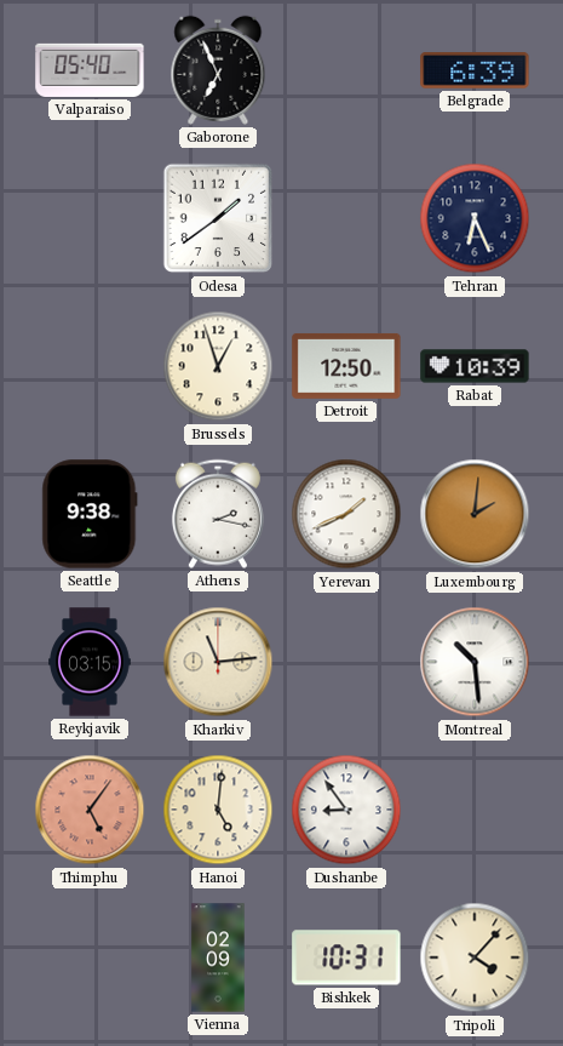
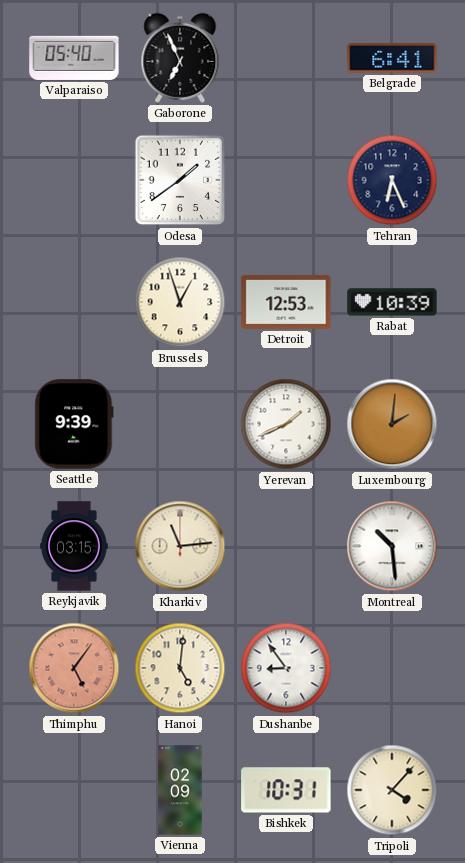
Belgrade: 6:39 -> 6:41
Detroit: 12:50 -> 12:53
Seattle: 9:38 -> 9:39
Athens: 2:17 -> none
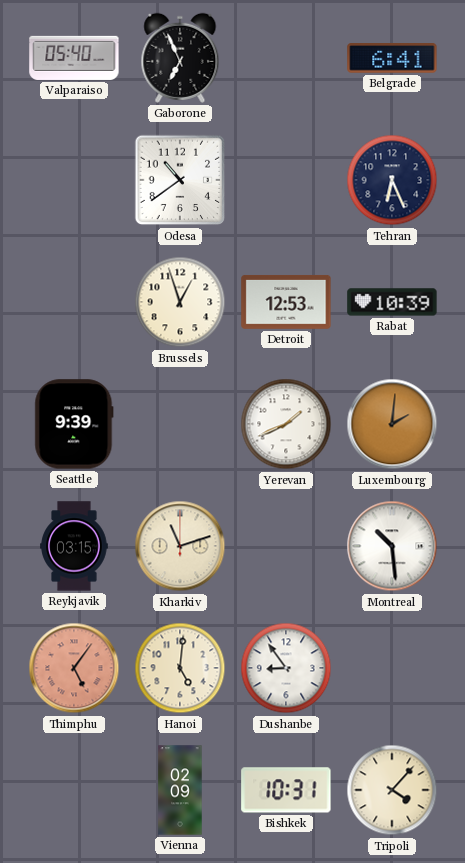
Odesa: 1:39 -> 10:39
Kharkiv: 11:14 -> 11:12
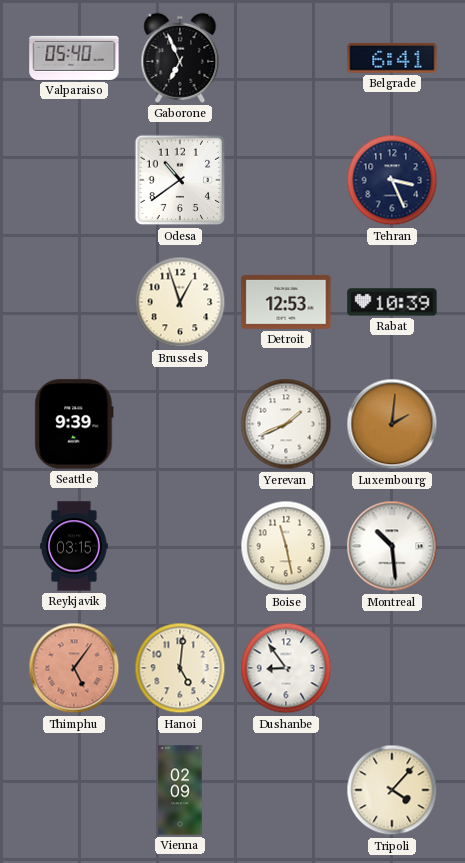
Tehran: 6:26 -> 3:26
Kharkiv: 11:12 -> none
Boise: none -> 11:28
Bishkek: 10:31 -> none
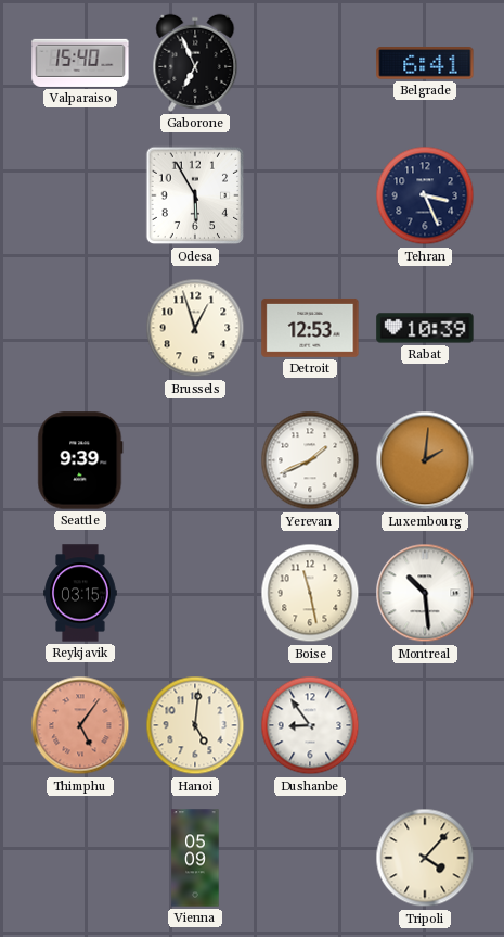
Valparaiso: 05:40 -> 15:40
Odesa: 10:39 -> 5:55
Vienna: 02:09 -> 05:09
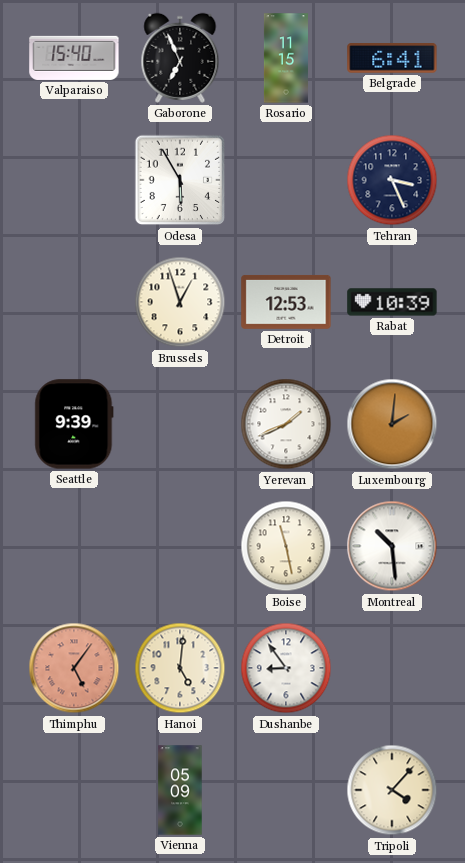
Rosario: none -> 11:15
Reykjavik: 03:15 -> none
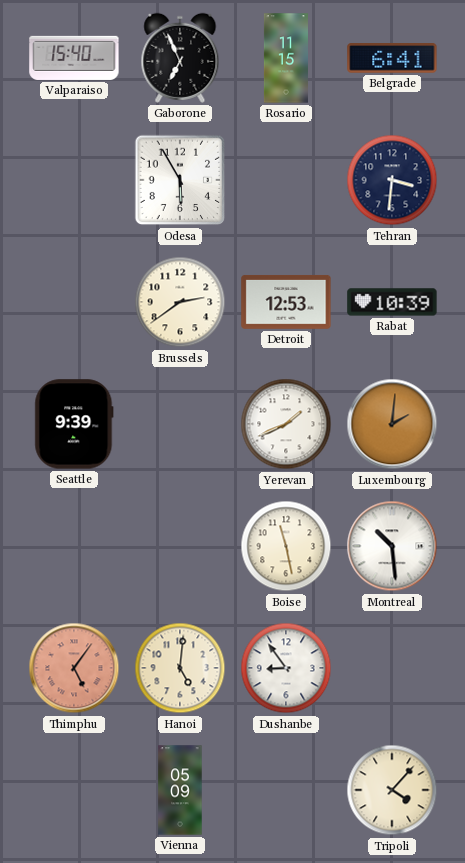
Tehran: 3:26 -> 3:31
Brussels: 12:57 -> 2:39
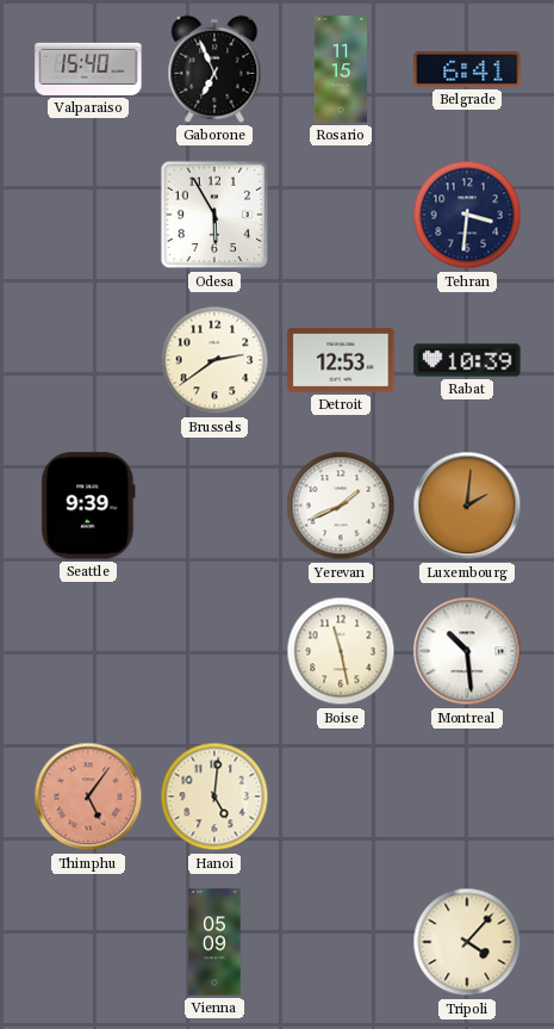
Dushanbe: 8:54 -> none
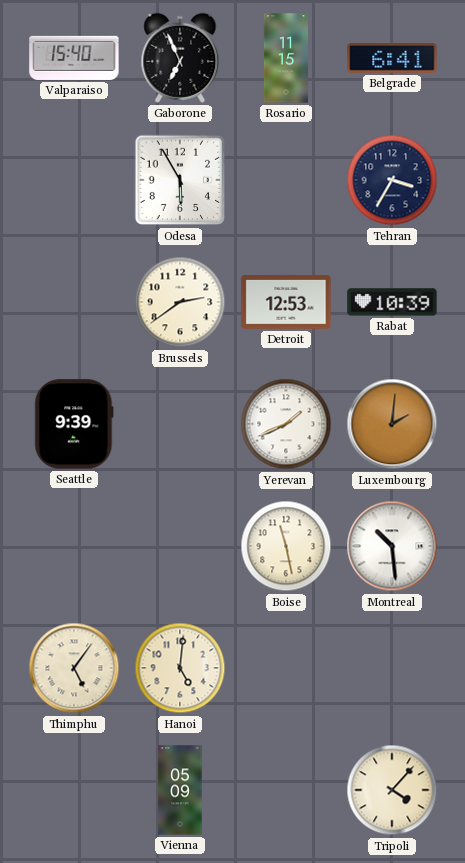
Tehran: 3:31 -> 3:35
Thimphu dial: salmon -> cream
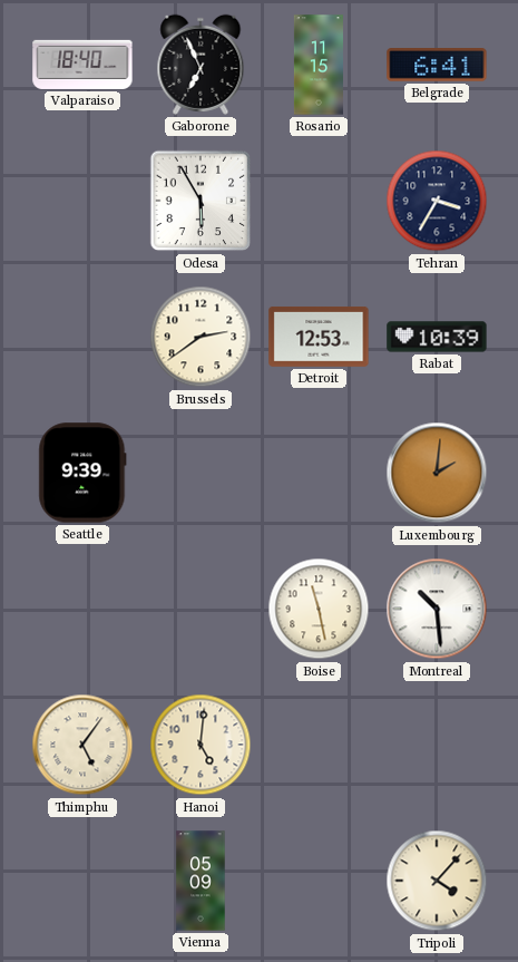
Valparaiso: 15:40 -> 18:40
Yerevan: 1:41 -> none
